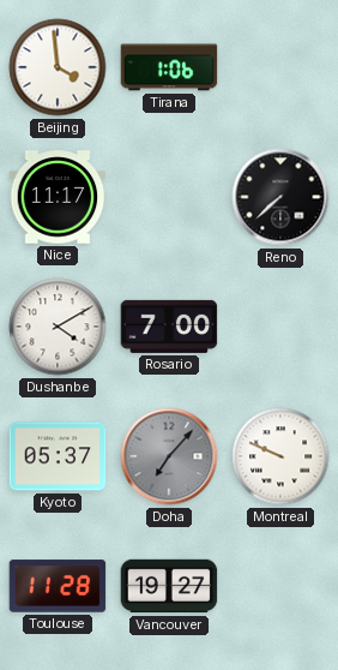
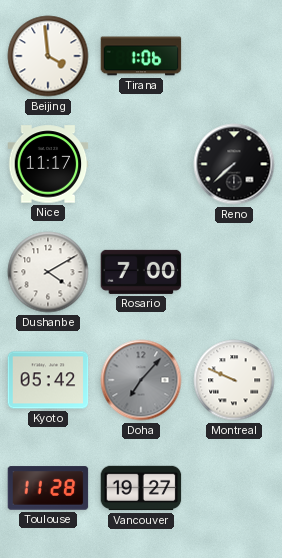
Kyoto: 05:37 -> 05:42
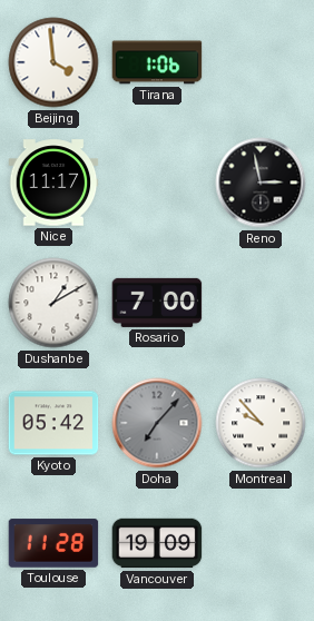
Reno: 7:38 -> 2:58
Dushanbe: 4:10 -> 1:10
Montreal: 9:49 -> 9:53
Vancouver: 19:27 -> 19:09
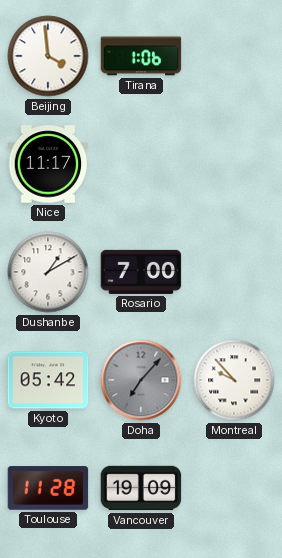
Reno: 2:58 -> none
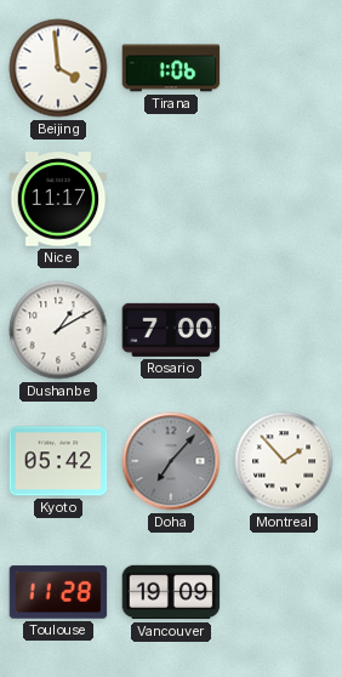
Montreal: 9:53 -> 1:53
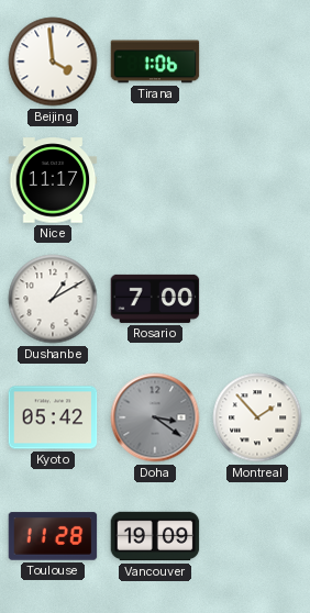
Doha: 7:07 -> 3:21
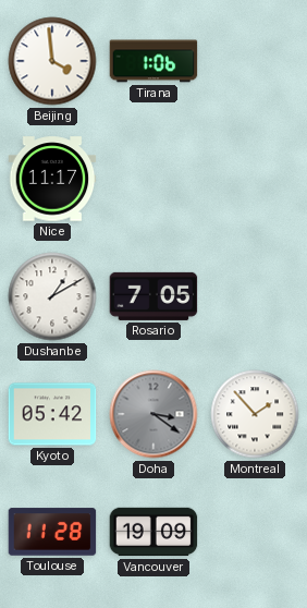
Rosario: 7:00 -> 7:05
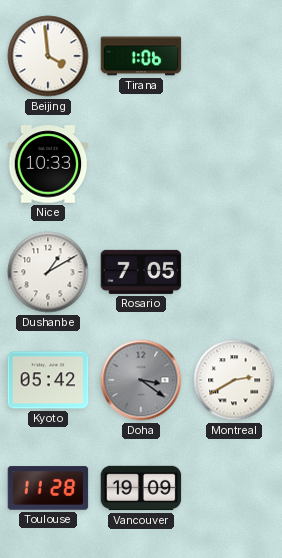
Nice: 11:17 -> 10:33
Montreal: 1:53 -> 2:40
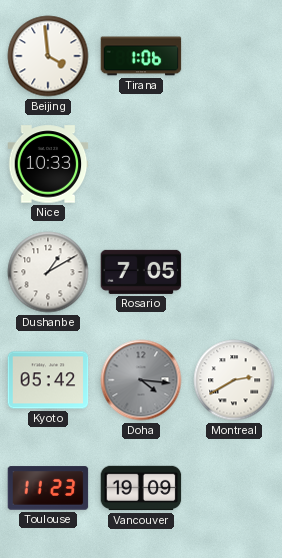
Doha: 3:21 -> 4:16
Toulouse: 11:28 -> 11:23
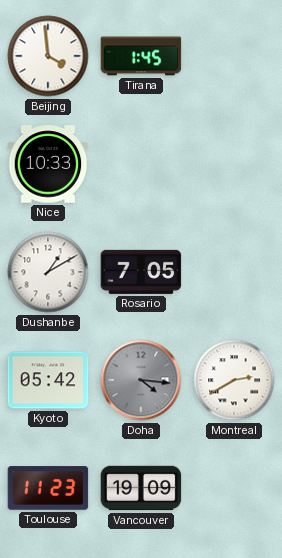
Tirana: 1:06 -> 1:45
